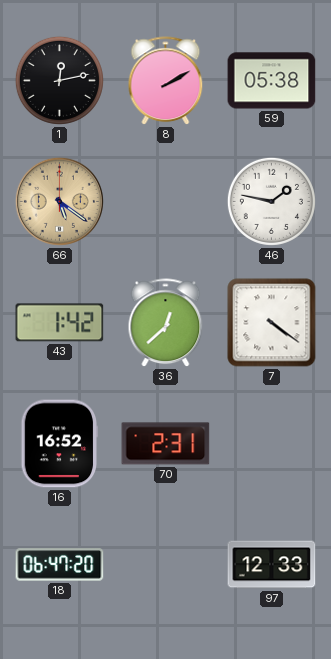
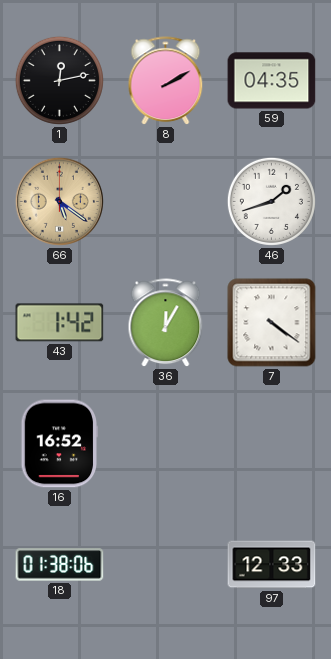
59: 05:38 -> 04:35
46: 1:47 -> 1:42
36: 12:38 -> 12:05
70: 2:31 -> none
18: 06:47 -> 01:38
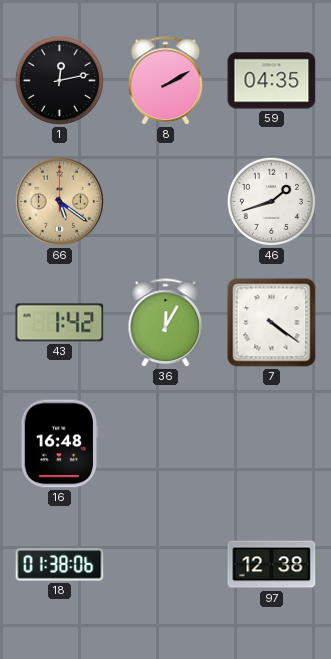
16: 16:52 -> 16:48
97: 12:33 -> 12:38
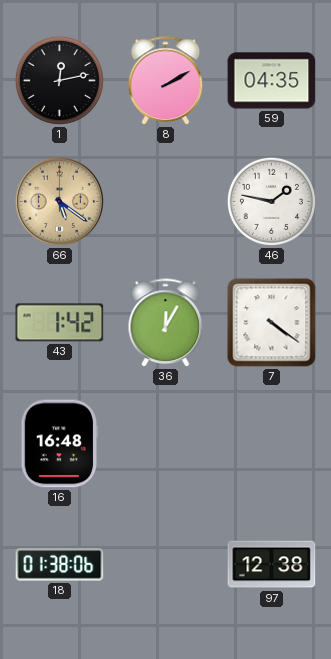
46: 1:42 -> 1:47
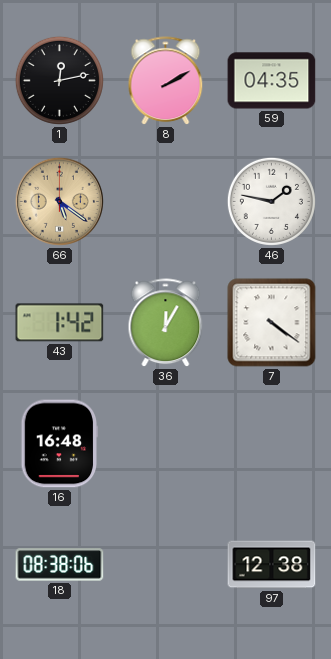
18: 01:38 -> 08:38
